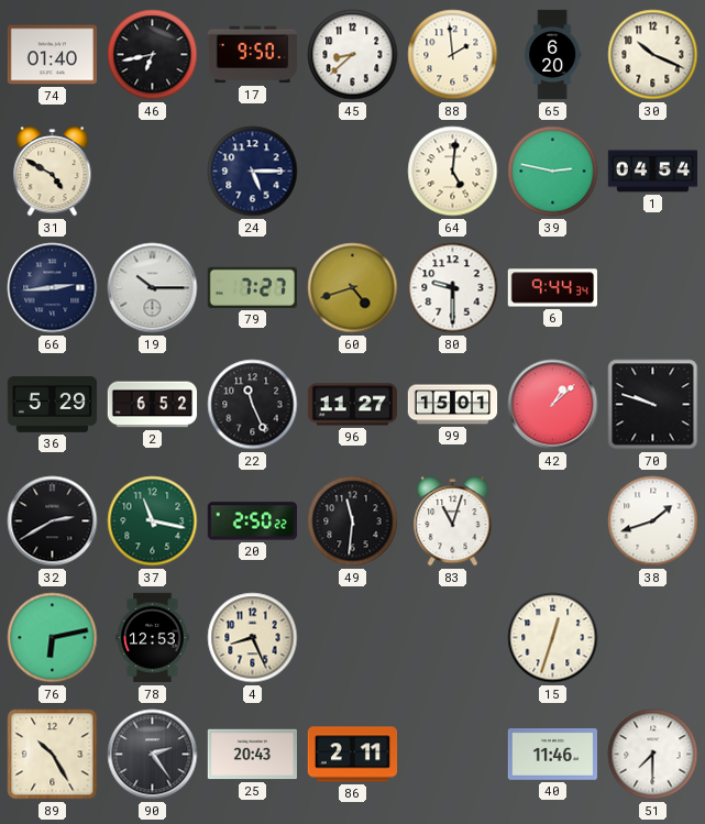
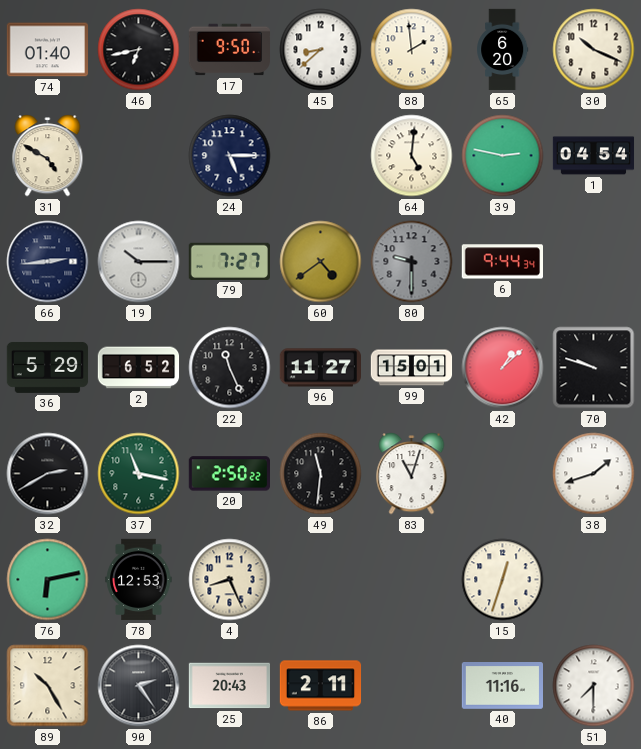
60: 4:42 -> 4:39
80 dial: white -> grey
40: 11:46 -> 11:16
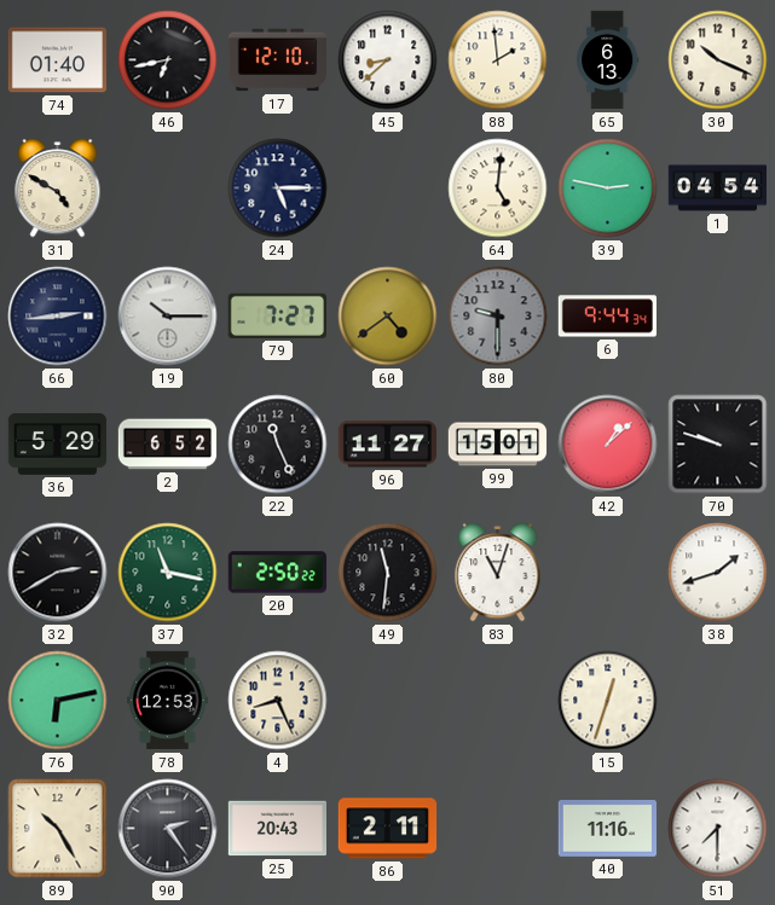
17: 9:50 -> 12:10
65: 6:20 -> 6:13
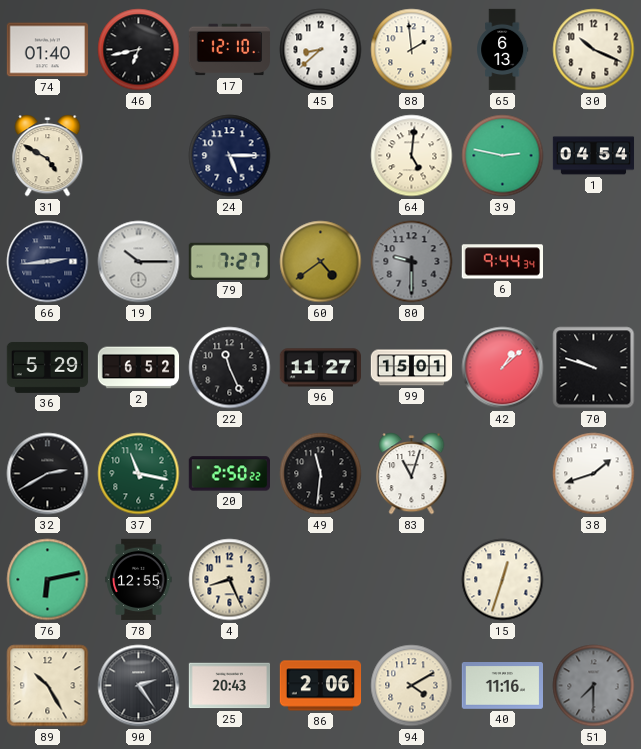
78: 12:53 -> 12:55
86: 2:11 -> 2:06
94: none -> 4:10
51 dial: white -> grey
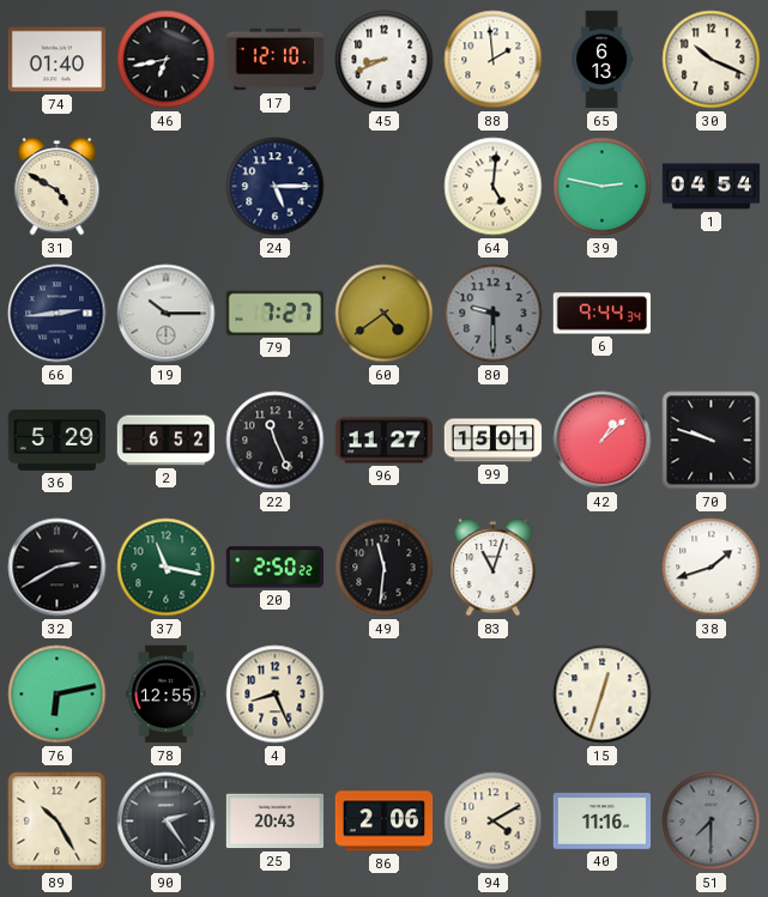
45: 8:38 -> 8:41
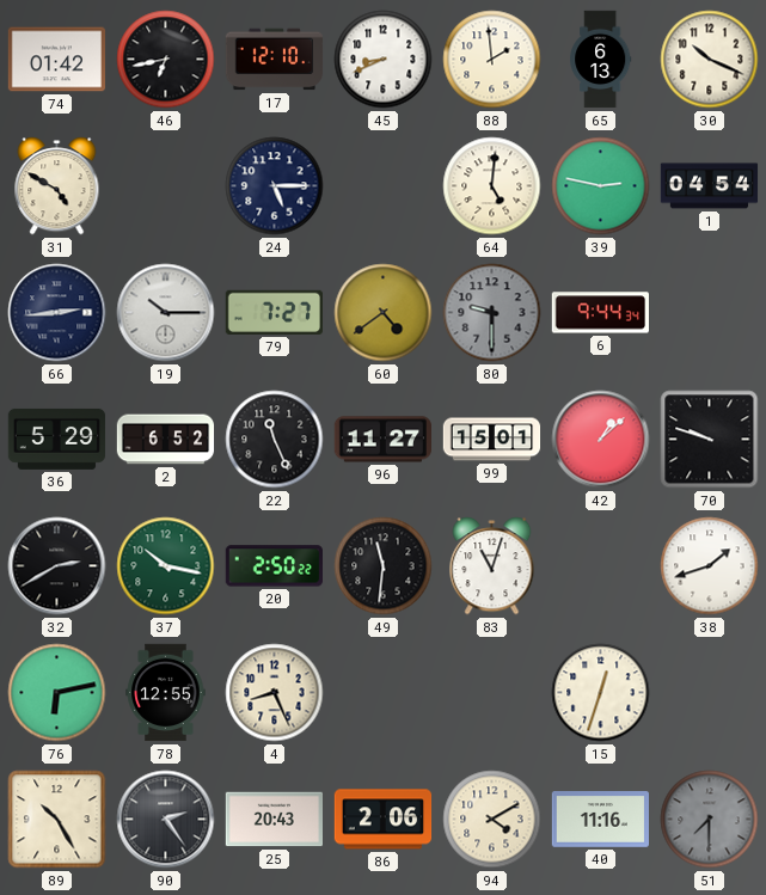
74: 01:40 -> 01:42
37: 11:17 -> 10:17
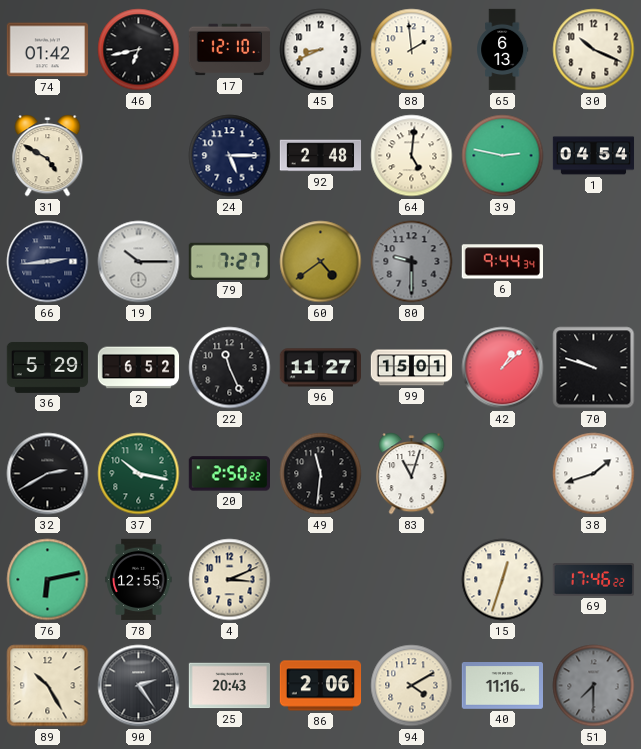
92: none -> 2:48
4: 8:26 -> 3:11
69: none -> 17:46
